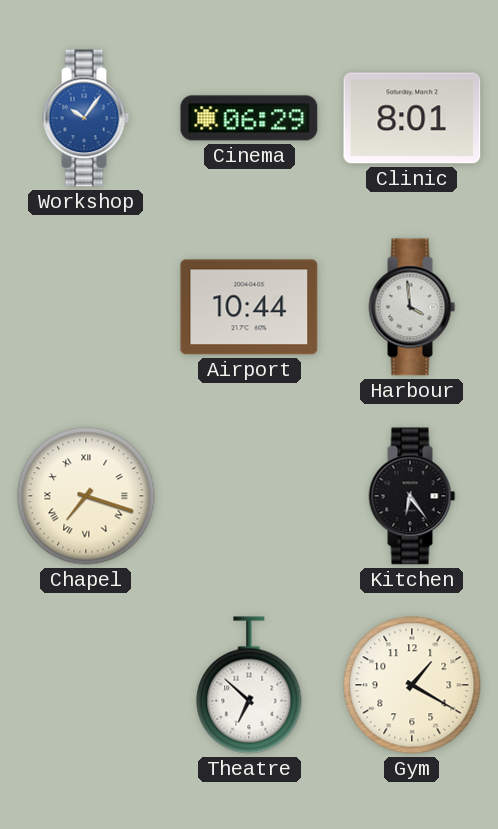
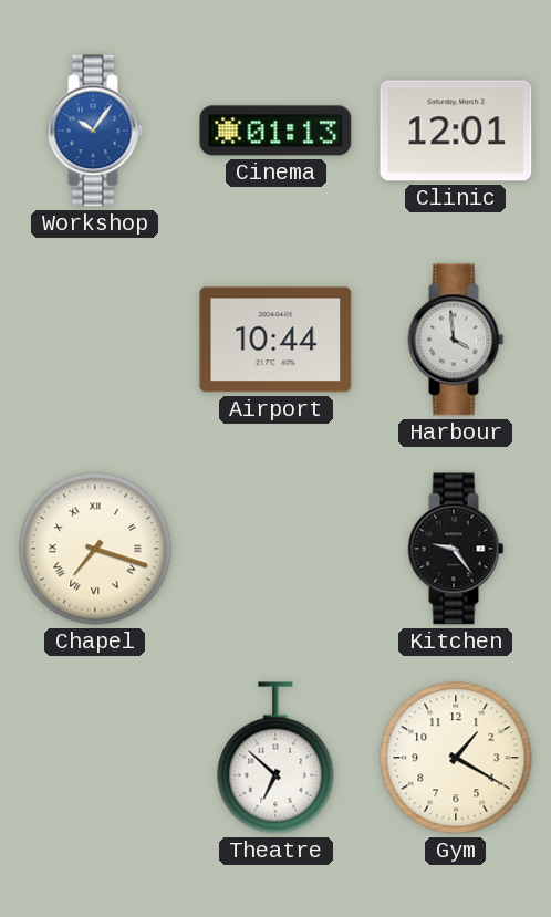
Cinema: 06:29 -> 01:13
Clinic: 8:01 -> 12:01
Kitchen: 6:24 -> 9:24
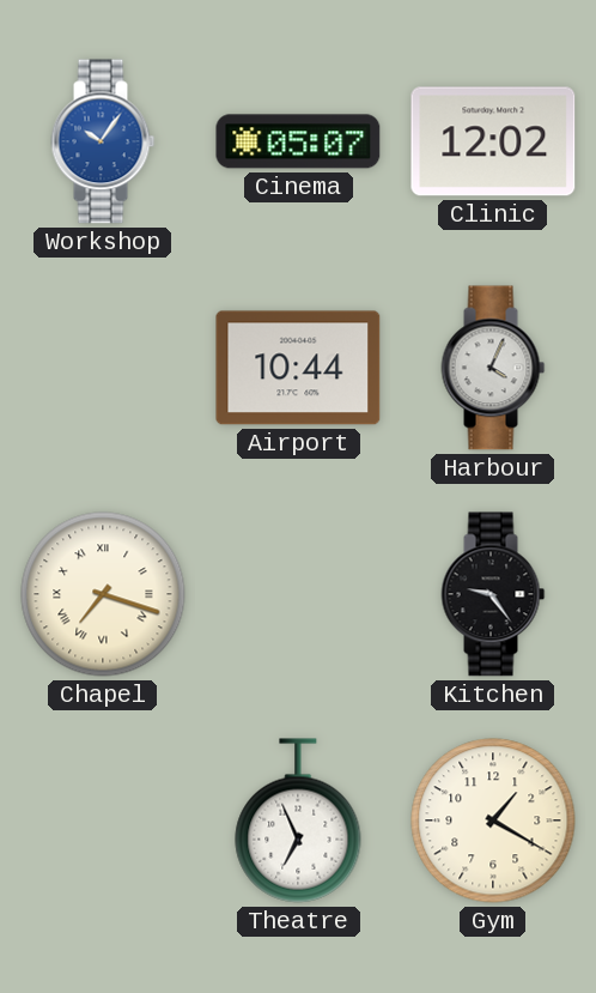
Cinema: 01:13 -> 05:07
Clinic: 12:01 -> 12:02
Harbour: 3:59 -> 4:04
Theatre: 6:52 -> 6:56
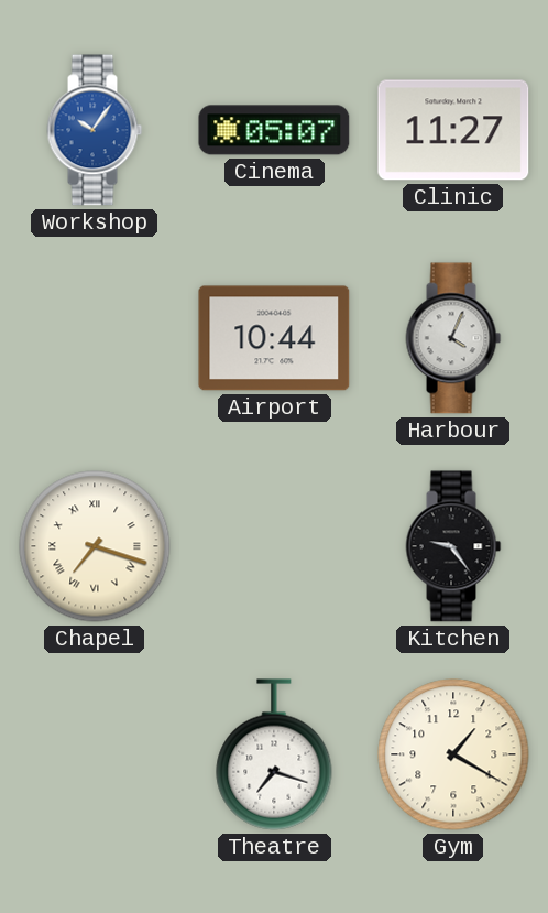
Clinic: 12:02 -> 11:27
Theatre: 6:56 -> 7:18
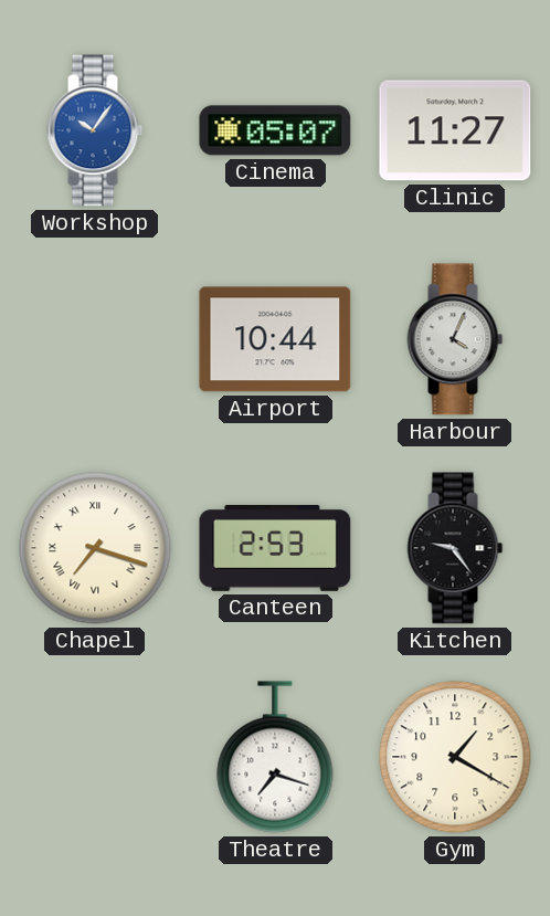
Canteen: none -> 2:53
